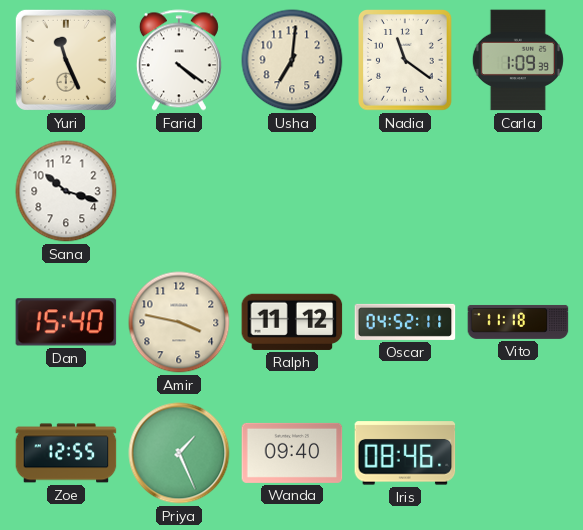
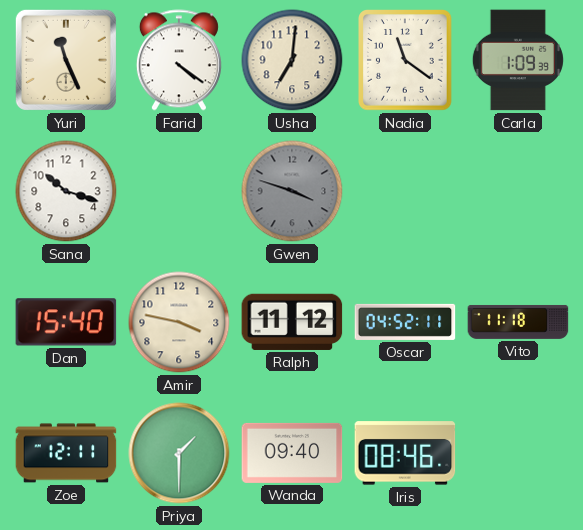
Gwen: none -> 3:48
Zoe: 12:55 -> 12:11
Priya: 1:26 -> 1:30
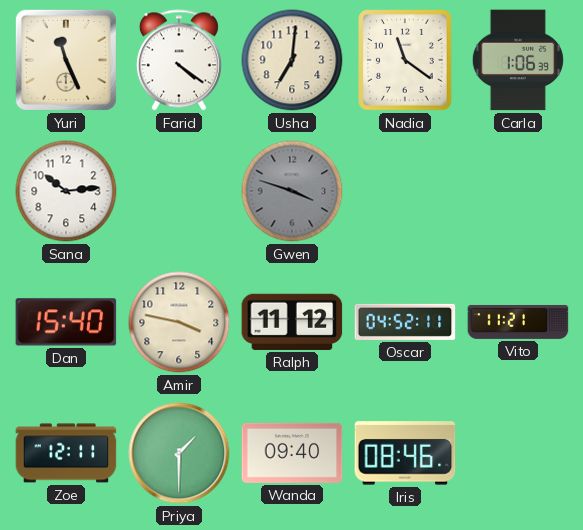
Carla: 1:09 -> 1:06
Sana: 10:18 -> 10:14
Vito: 11:18 -> 11:21
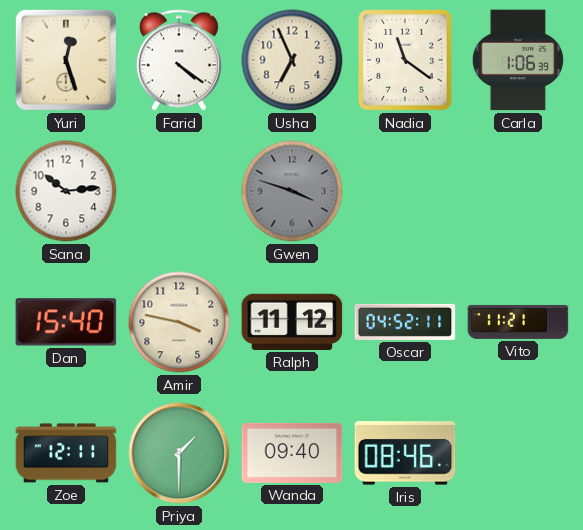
Yuri: 11:26 -> 12:27
Usha: 7:01 -> 6:56
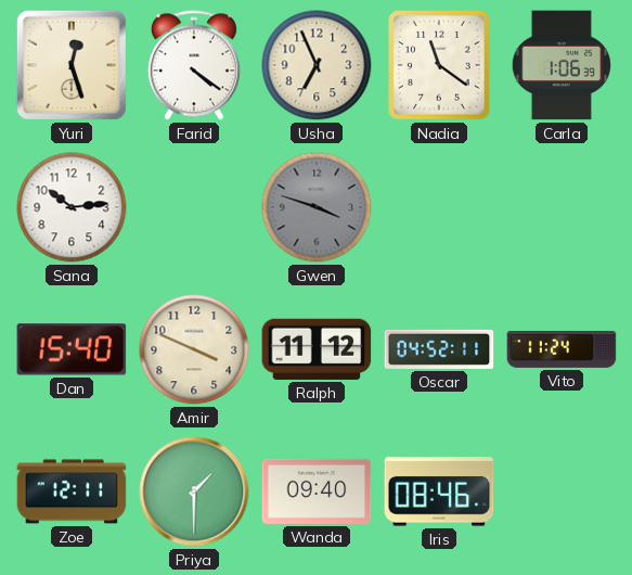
Amir: 3:47 -> 3:49
Vito: 11:21 -> 11:24
